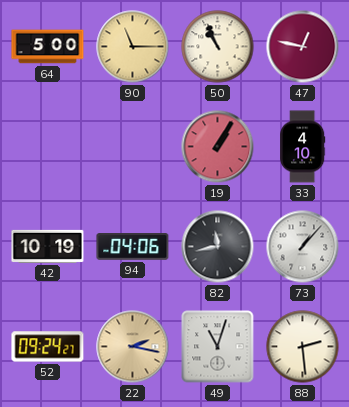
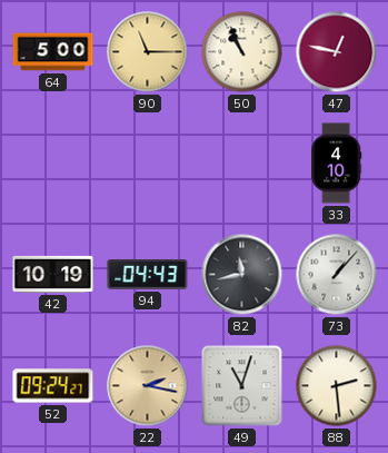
19: 1:05 -> none
94: 04:06 -> 04:43
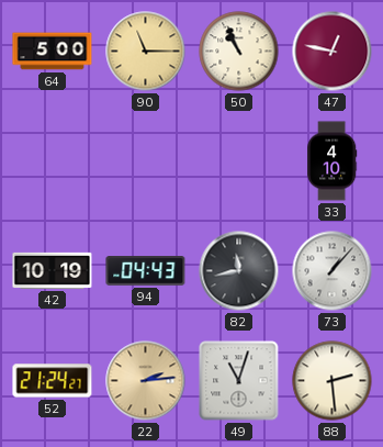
52: 09:24 -> 21:24
22: 2:17 -> 2:14
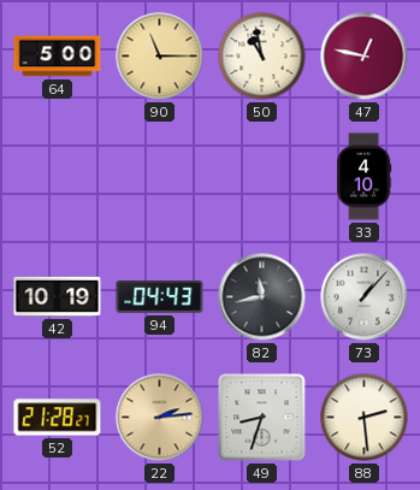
50: 10:56 -> 10:58
52: 21:24 -> 21:28
49: 11:03 -> 8:33
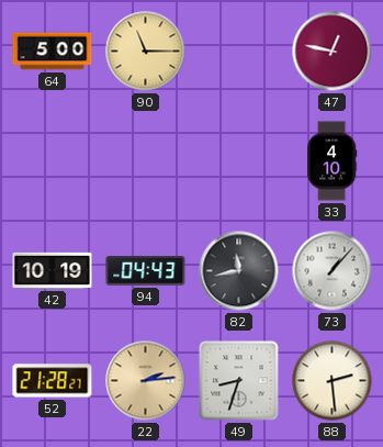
50: 10:58 -> none
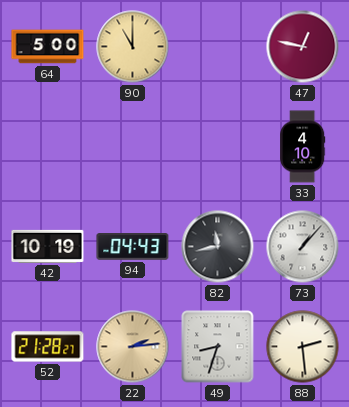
90: 11:15 -> 11:00
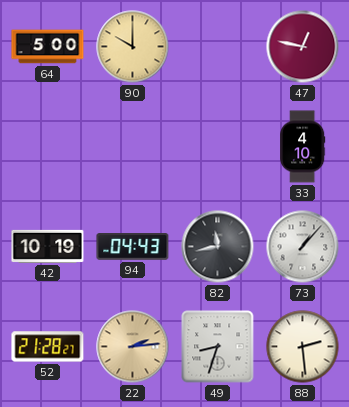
90: 11:00 -> 10:00
